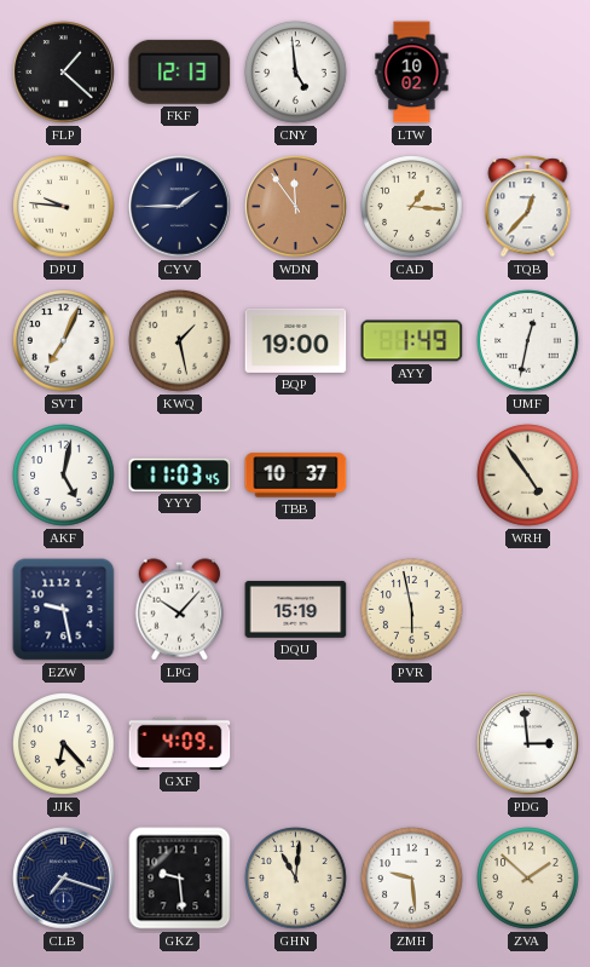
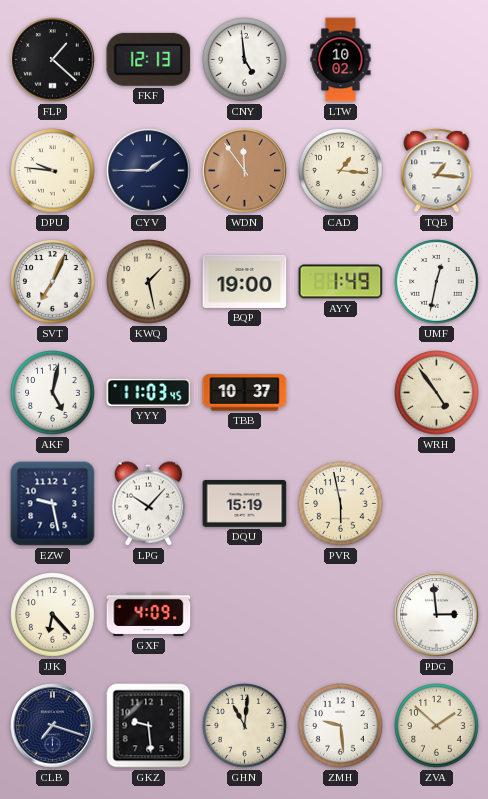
TQB: 12:37 -> 1:16
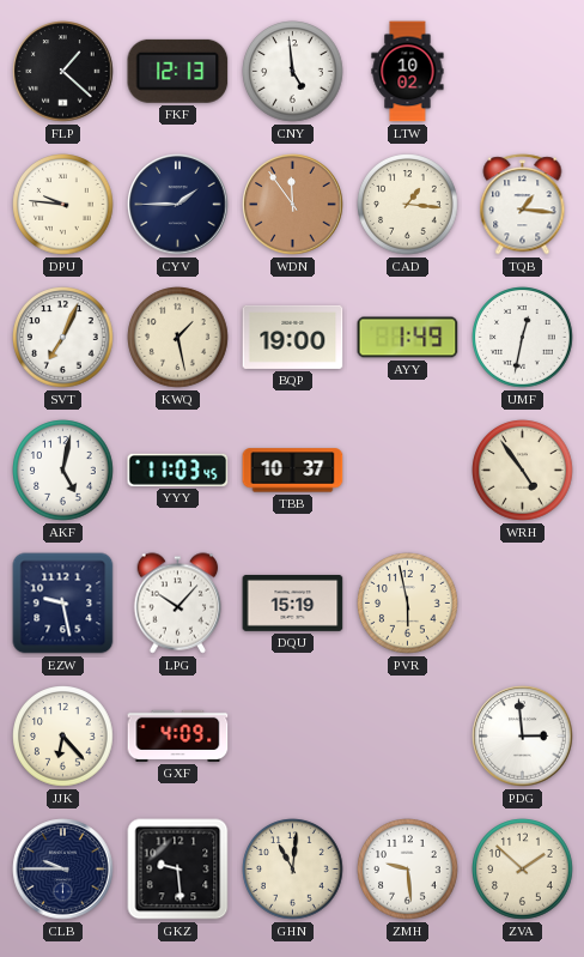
CLB: 7:18 -> 9:45
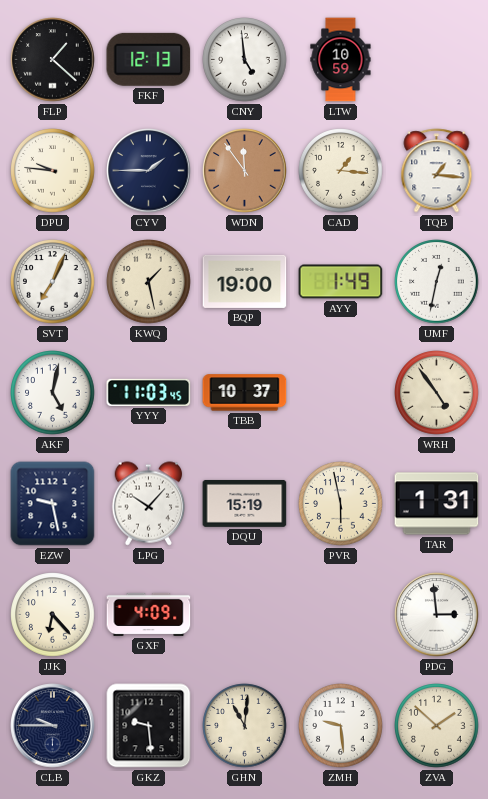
LTW: 10:02 -> 10:59
TAR: none -> 1:31
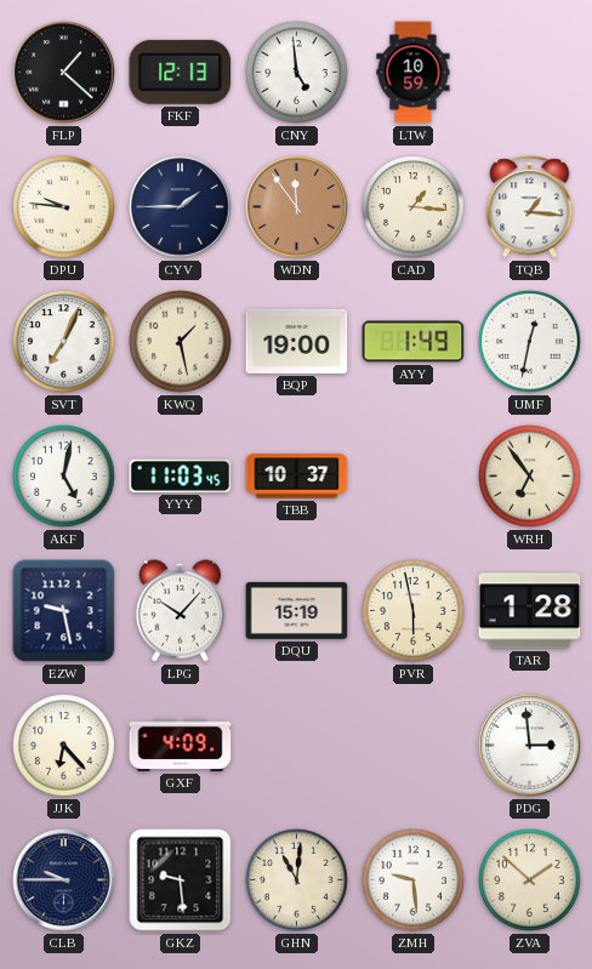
WRH: 4:54 -> 6:54
TAR: 1:31 -> 1:28
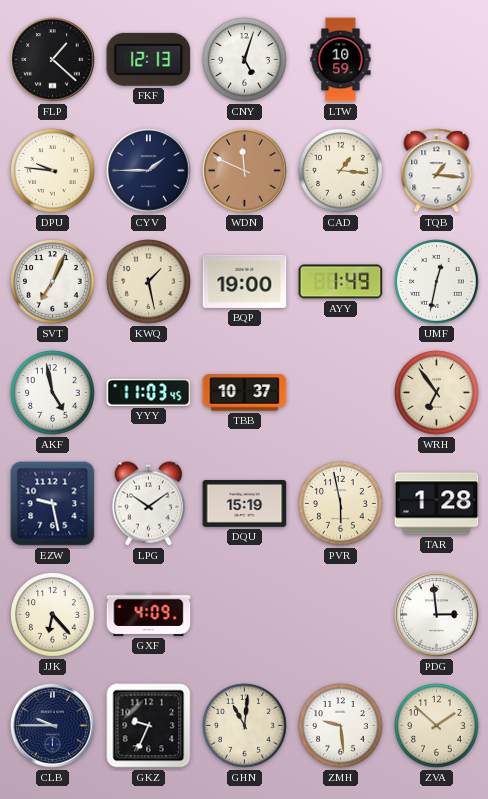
CNY: 4:59 -> 5:03
WDN: 11:54 -> 11:49
AKF: 5:02 -> 4:58
LPG: 10:07 -> 10:09
GKZ: 9:29 -> 9:34
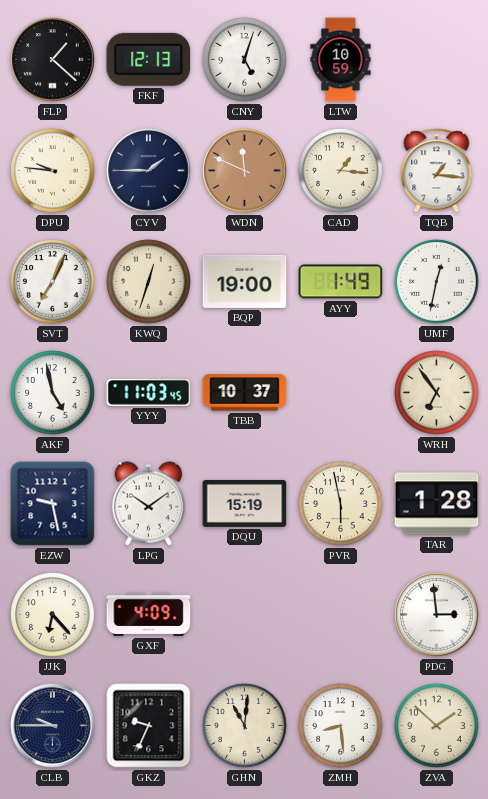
KWQ: 1:28 -> 12:33
ZMH: 9:29 -> 8:29
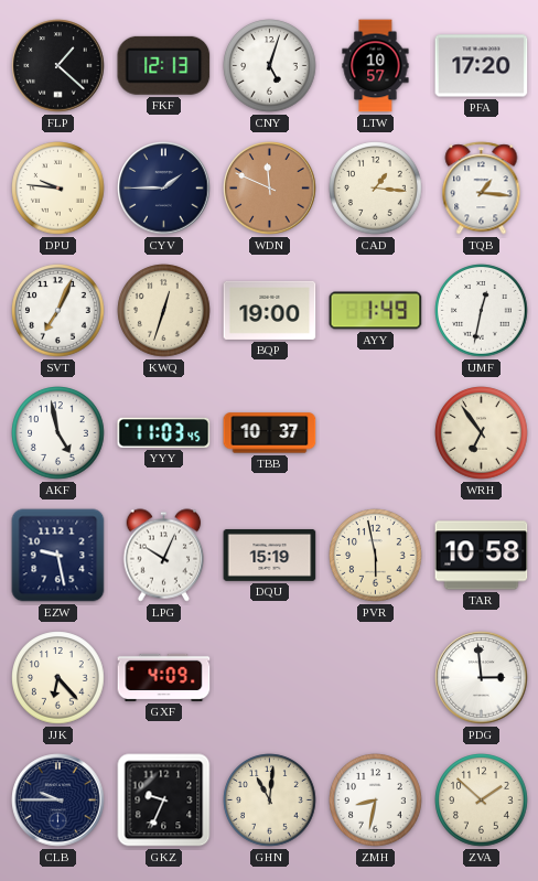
LTW: 10:59 -> 10:57
PFA: none -> 17:20
LPG: 10:09 -> 10:04
TAR: 1:28 -> 10:58
ZMH: 8:29 -> 8:32
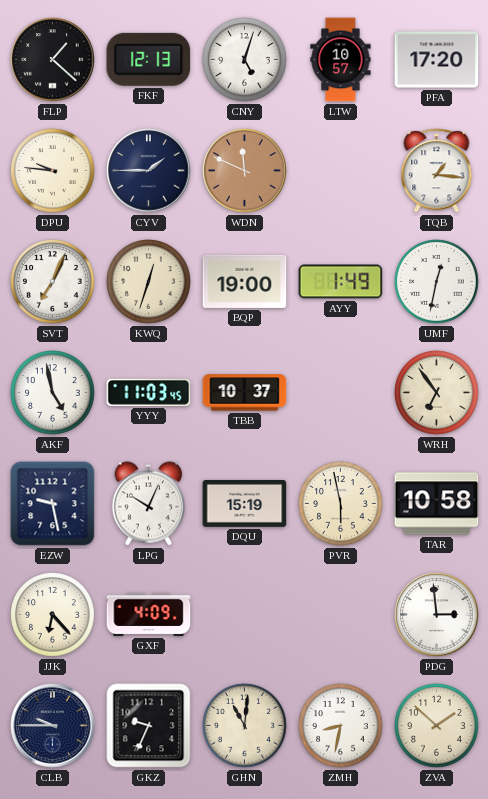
CAD: 1:16 -> none
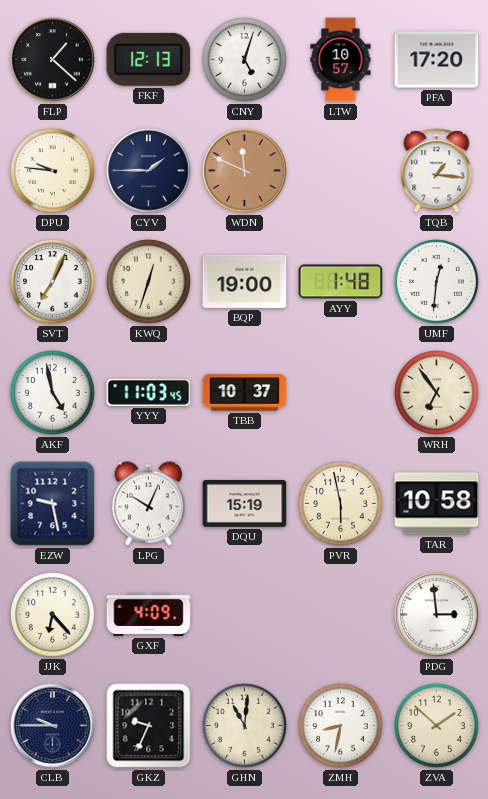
AYY: 1:49 -> 1:48
UMF: 12:32 -> 12:31
